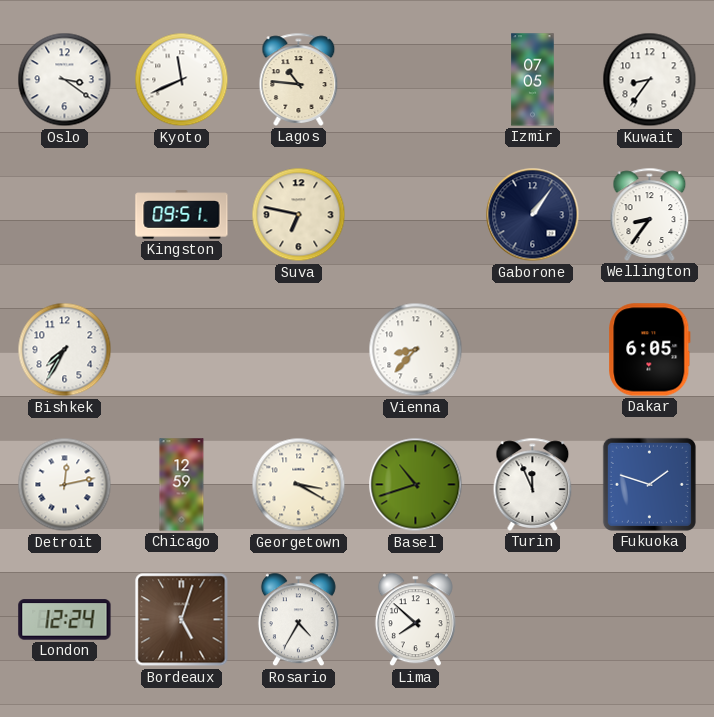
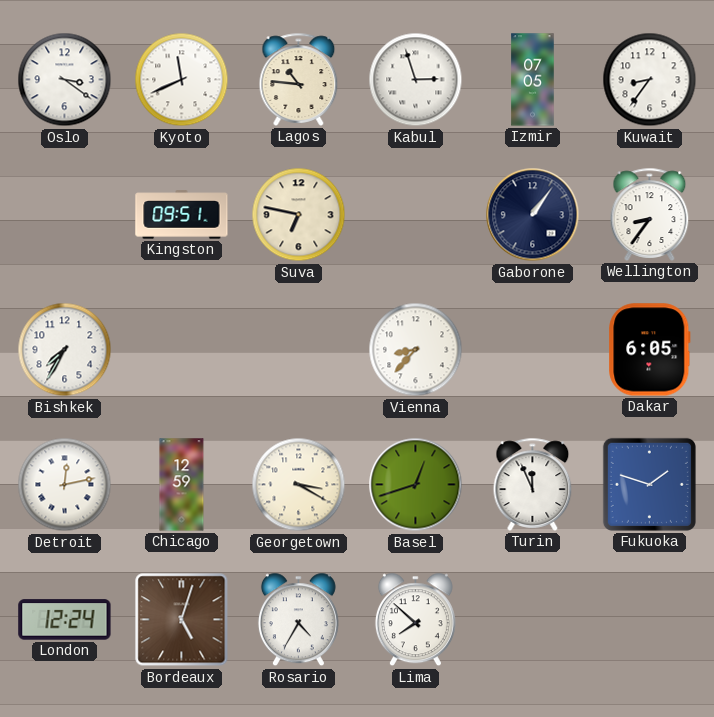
Kabul: none -> 2:57
Basel: 10:42 -> 12:42
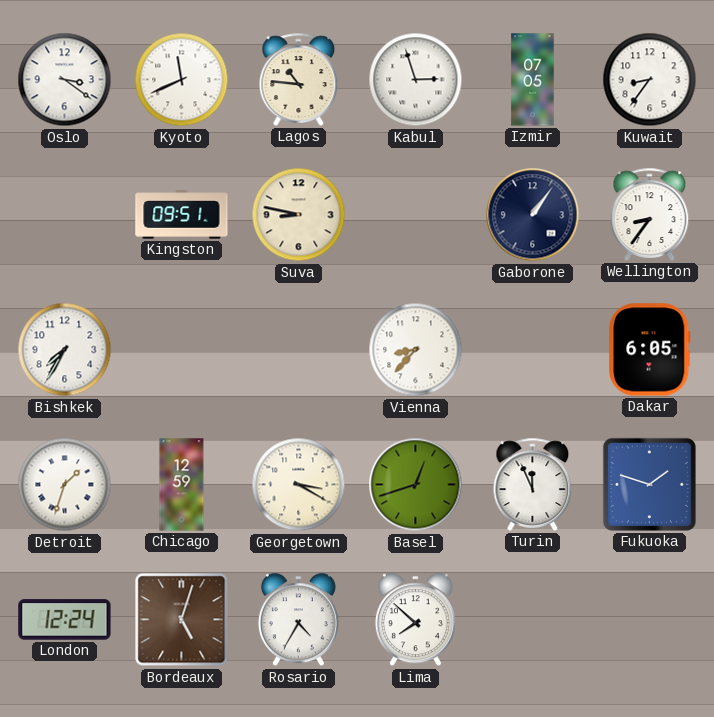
Suva: 6:47 -> 8:47
Detroit: 12:13 -> 1:33
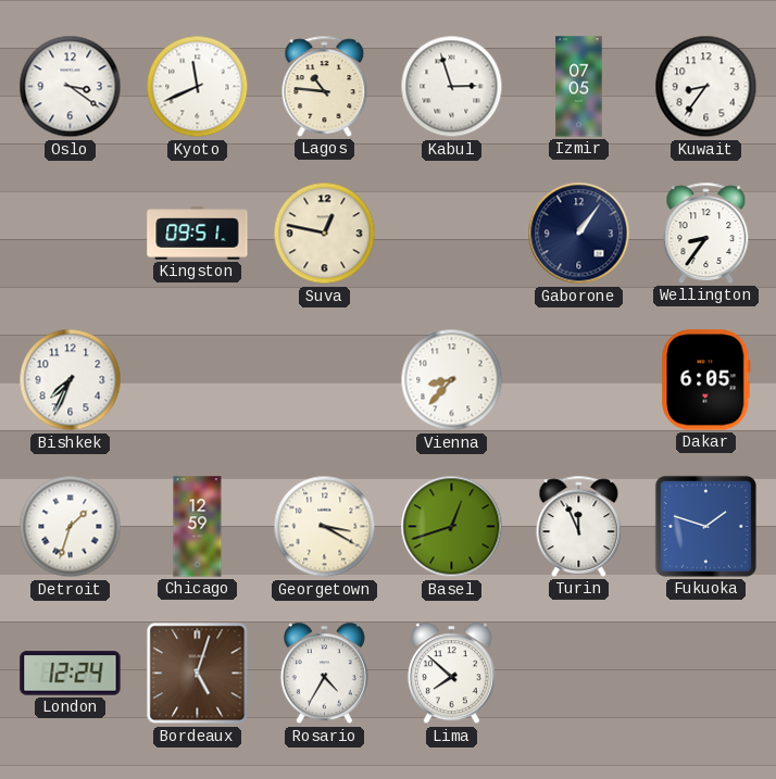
Suva: 8:47 -> 12:47
Bishkek: 7:35 -> 7:34
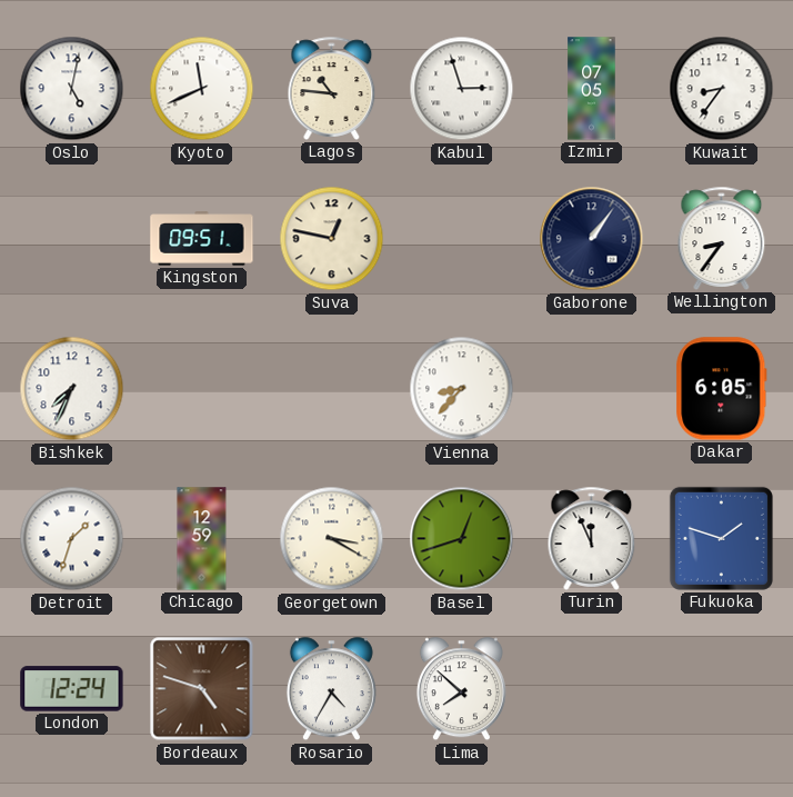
Oslo: 3:21 -> 5:02
Bordeaux: 5:03 -> 4:48
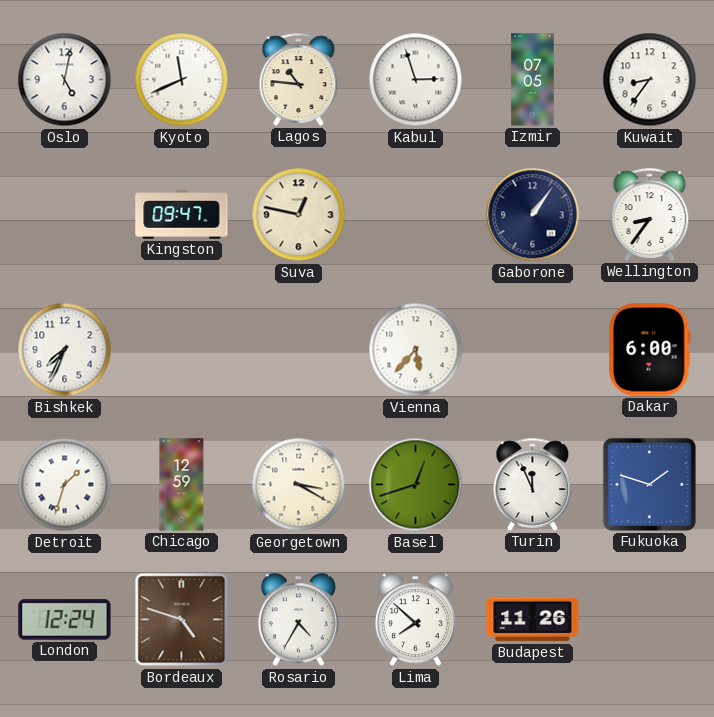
Kingston: 09:51 -> 09:47
Vienna: 8:37 -> 5:37
Dakar: 6:05 -> 6:00
Budapest: none -> 11:26
